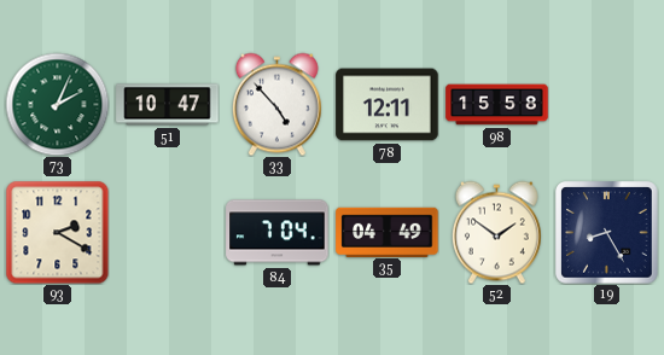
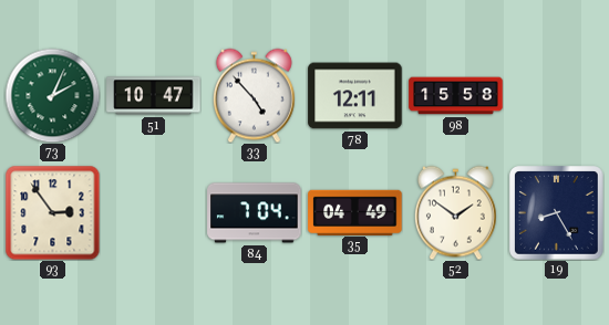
93: 2:20 -> 2:54
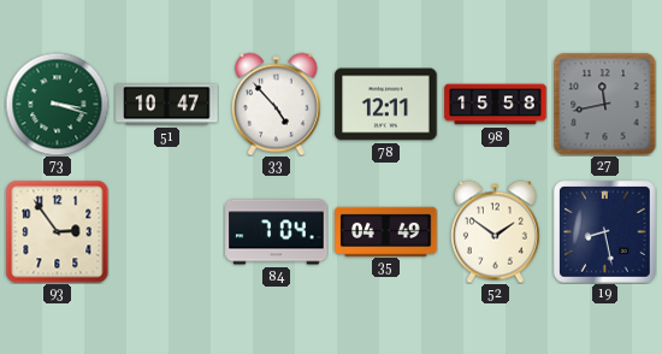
73: 2:04 -> 3:18
27: none -> 11:43
19: 8:25 -> 8:28
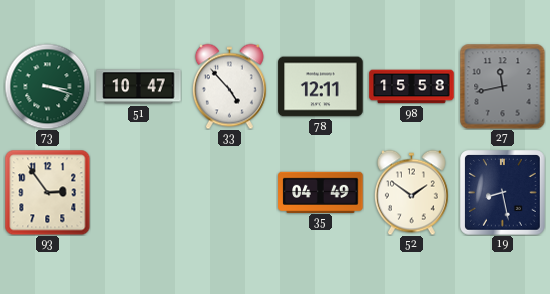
84: 7:04 -> none
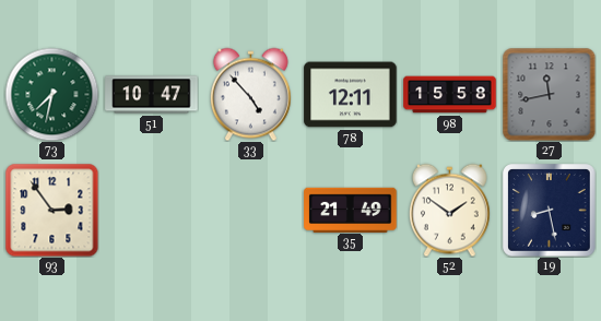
73: 3:18 -> 7:32
35: 04:49 -> 21:49
